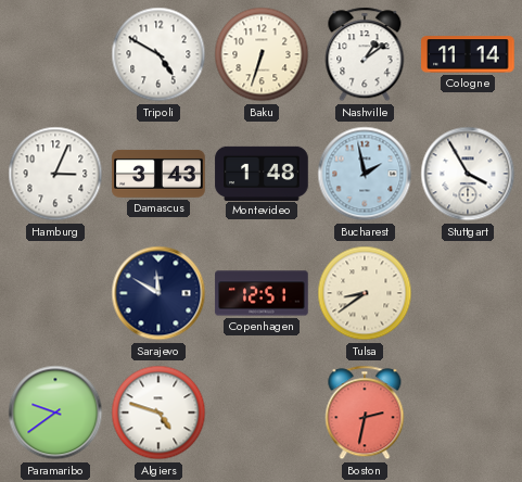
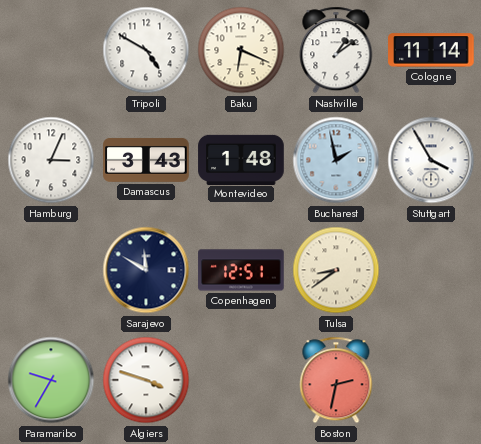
Baku: 6:33 -> 6:19
Paramaribo: 9:39 -> 9:35
Algiers: 4:48 -> 3:48
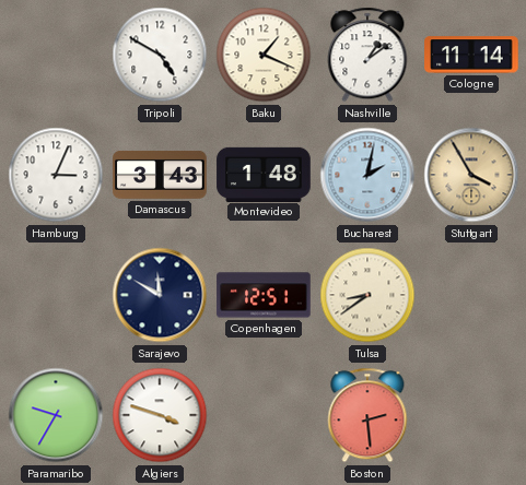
Baku: 6:19 -> 1:19
Bucharest: 1:58 -> 2:02
Stuttgart dial: white -> champagne
Boston: 2:32 -> 2:29
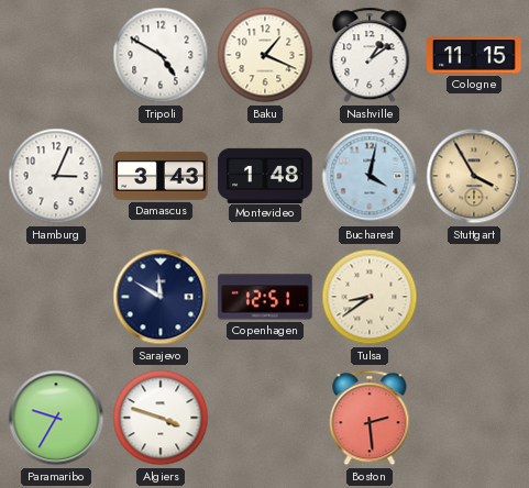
Cologne: 11:14 -> 11:15
Bucharest: 2:02 -> 4:02
